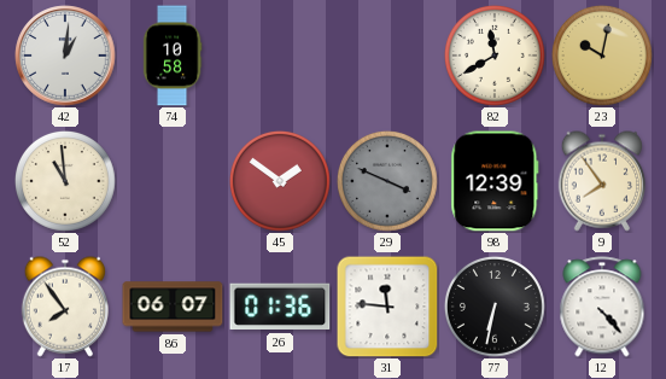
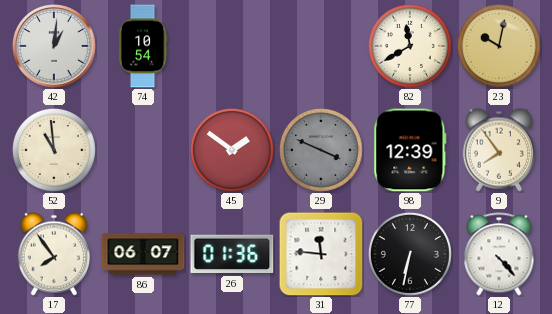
74: 10:58 -> 10:54
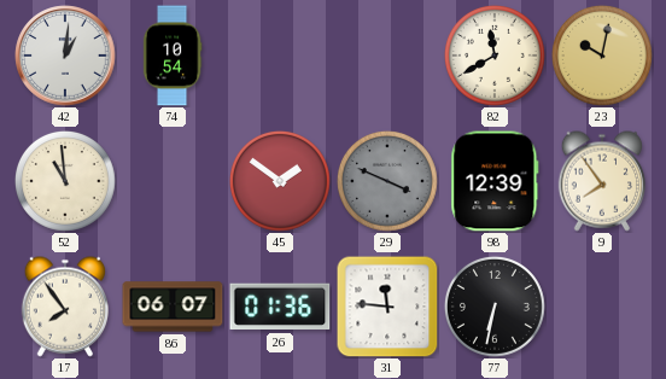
12: 4:23 -> none
